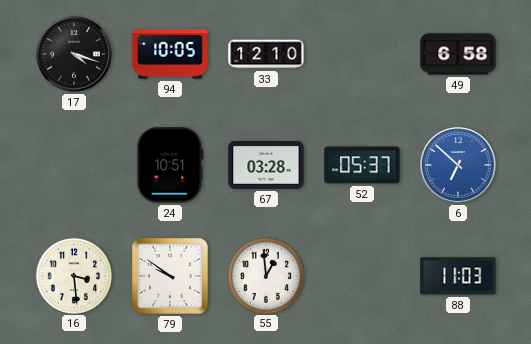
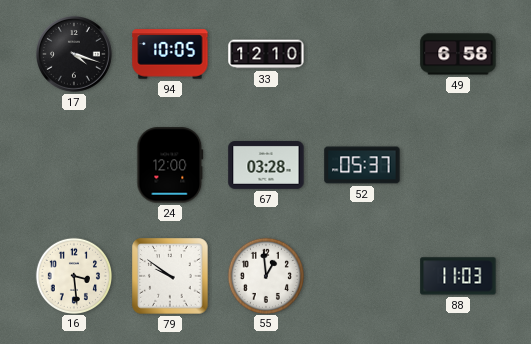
24: 10:51 -> 12:00
6: 6:52 -> none
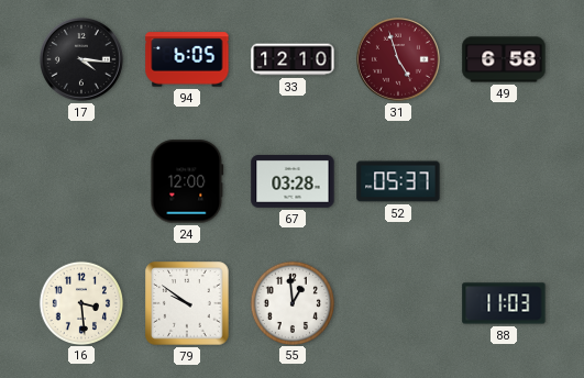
17: 4:18 -> 4:16
94: 10:05 -> 6:05
31: none -> 4:57
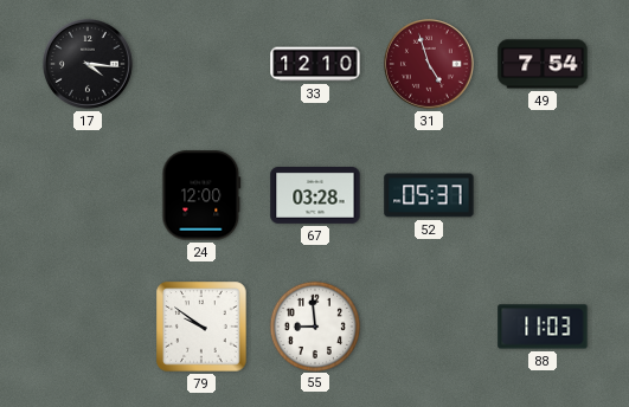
94: 6:05 -> none
49: 6:58 -> 7:54
16: 3:29 -> none
55: 12:59 -> 8:59
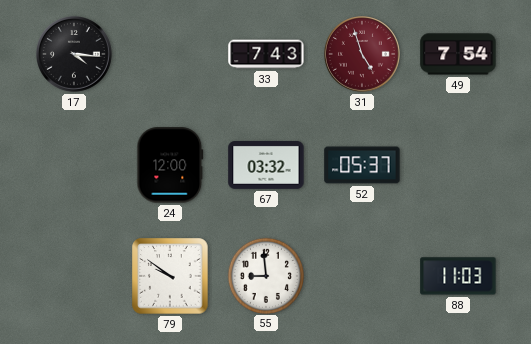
33: 12:10 -> 7:43
67: 03:28 -> 03:32
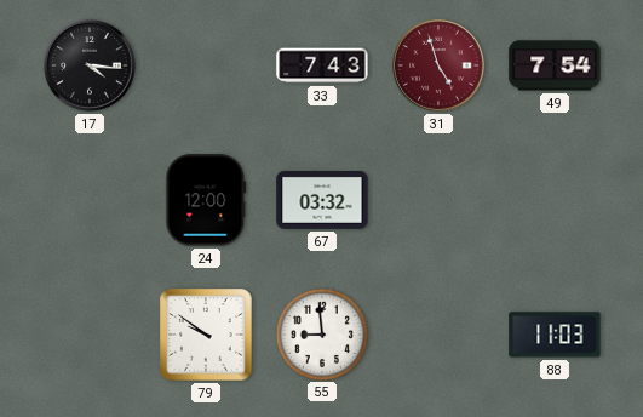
52: 05:37 -> none
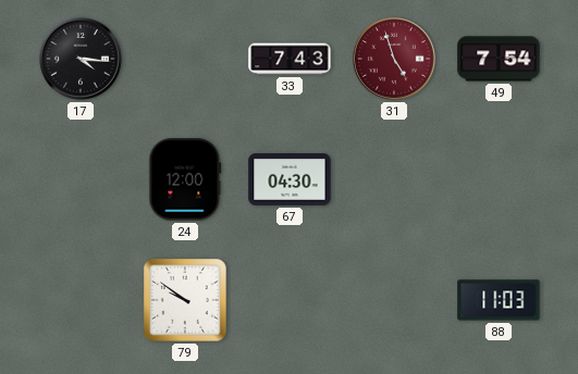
67: 03:32 -> 04:30
55: 8:59 -> none
